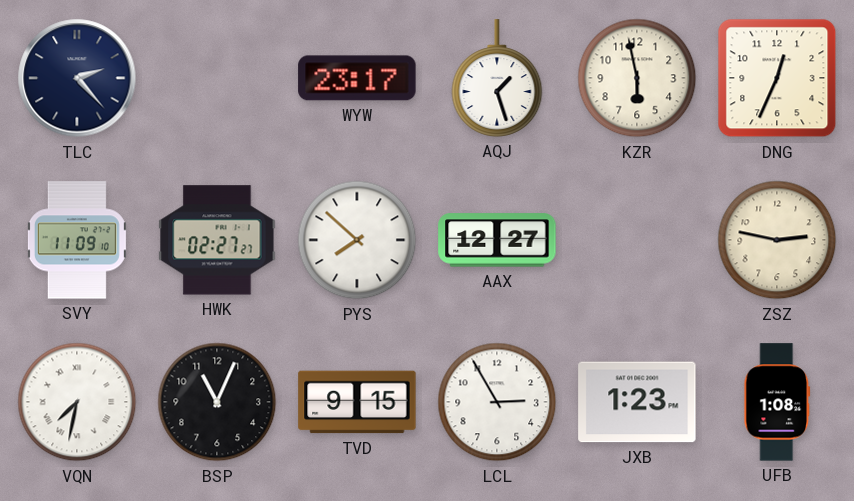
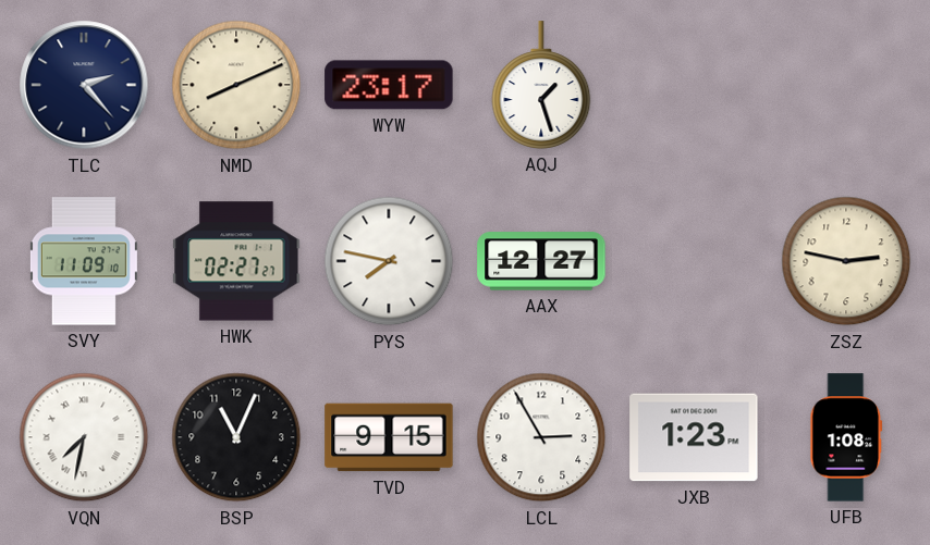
NMD: none -> 8:11
KZR: 5:58 -> none
DNG: 12:34 -> none
PYS: 7:52 -> 7:47
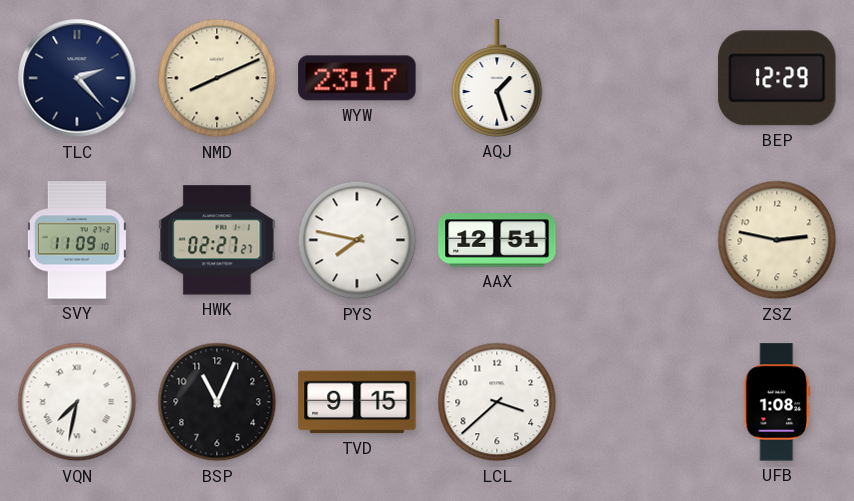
BEP: none -> 12:29
AAX: 12:27 -> 12:51
LCL: 2:55 -> 3:38
JXB: 1:23 -> none
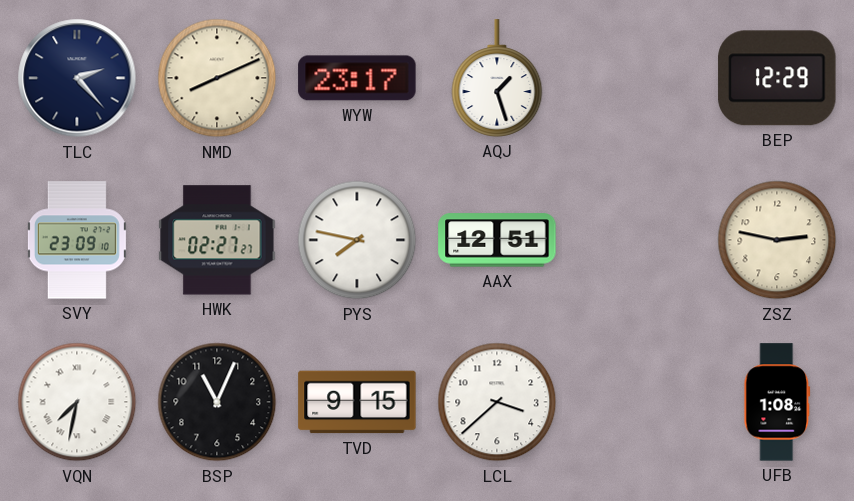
SVY: 11:09 -> 23:09
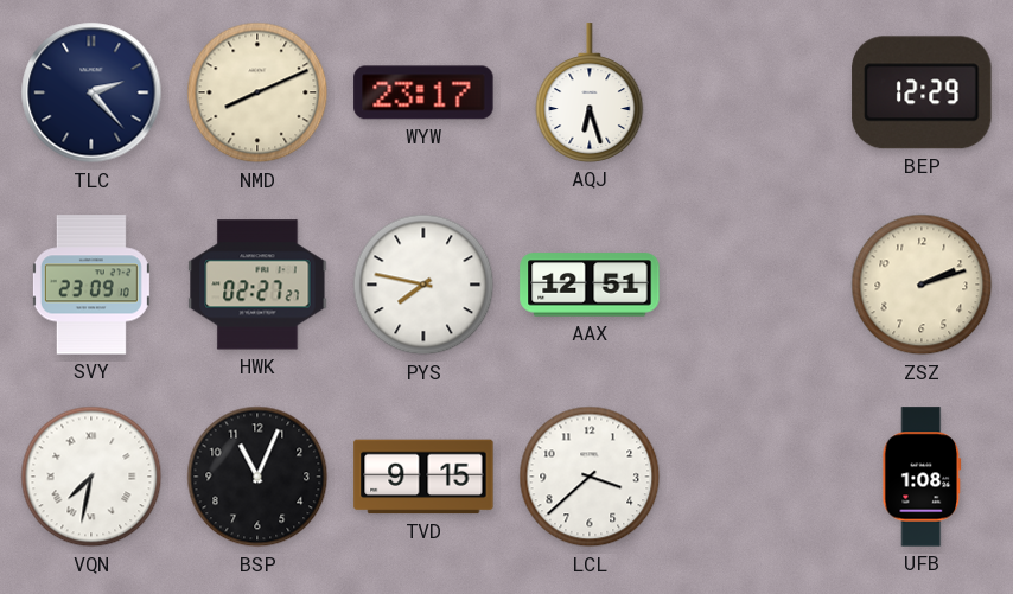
AQJ: 1:27 -> 6:27
ZSZ: 2:47 -> 2:12
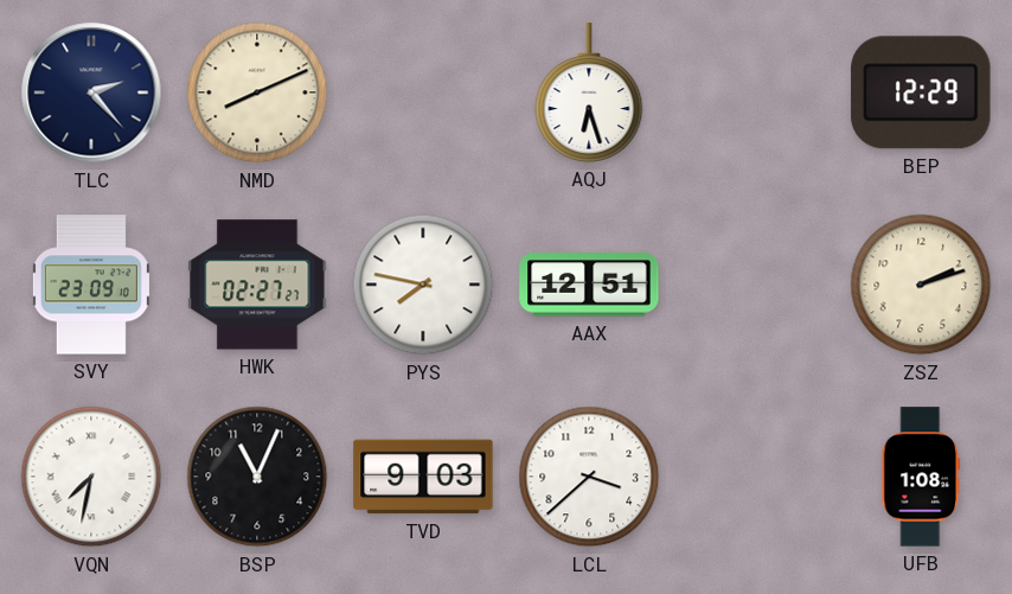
WYW: 23:17 -> none
TVD: 9:15 -> 9:03
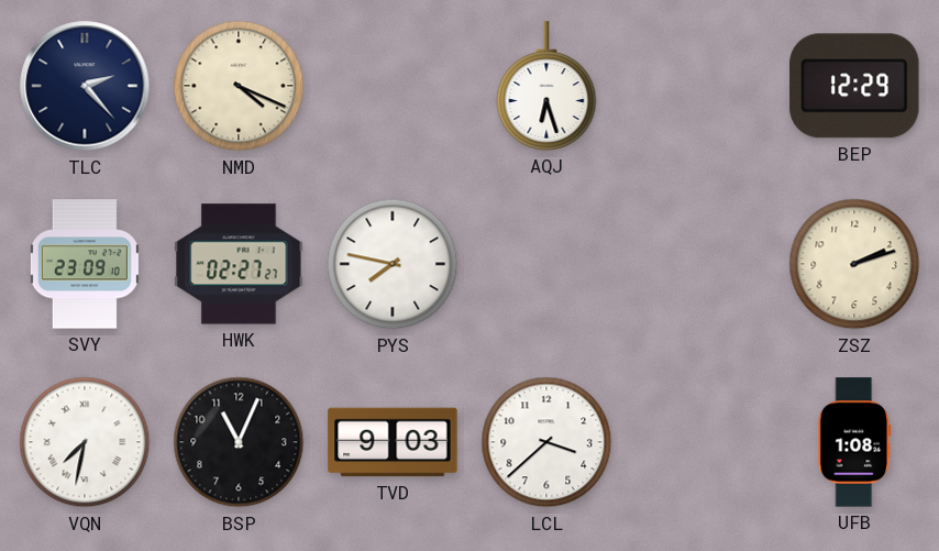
NMD: 8:11 -> 4:19
AAX: 12:51 -> none
